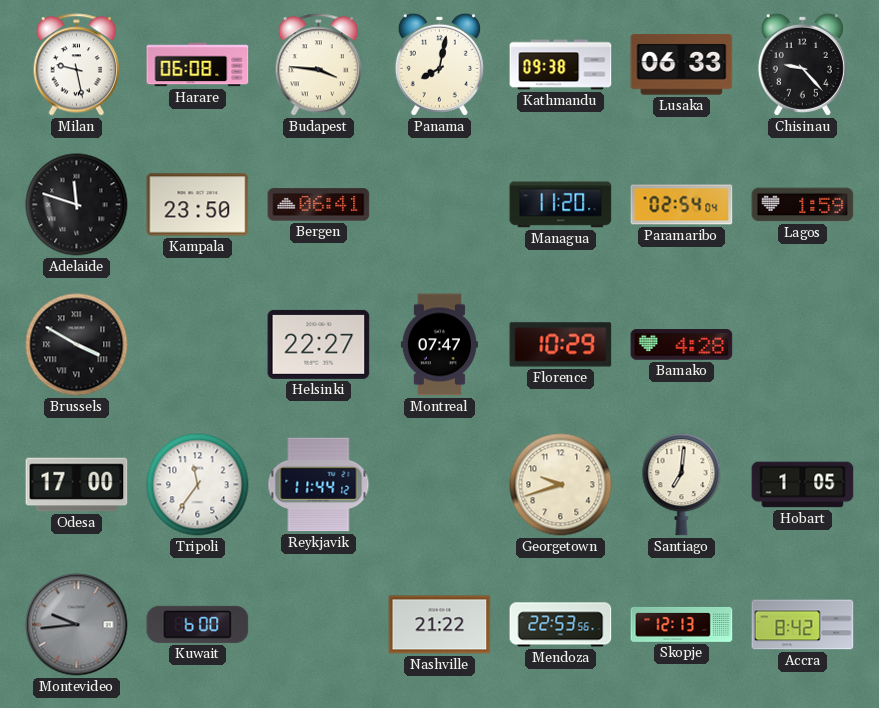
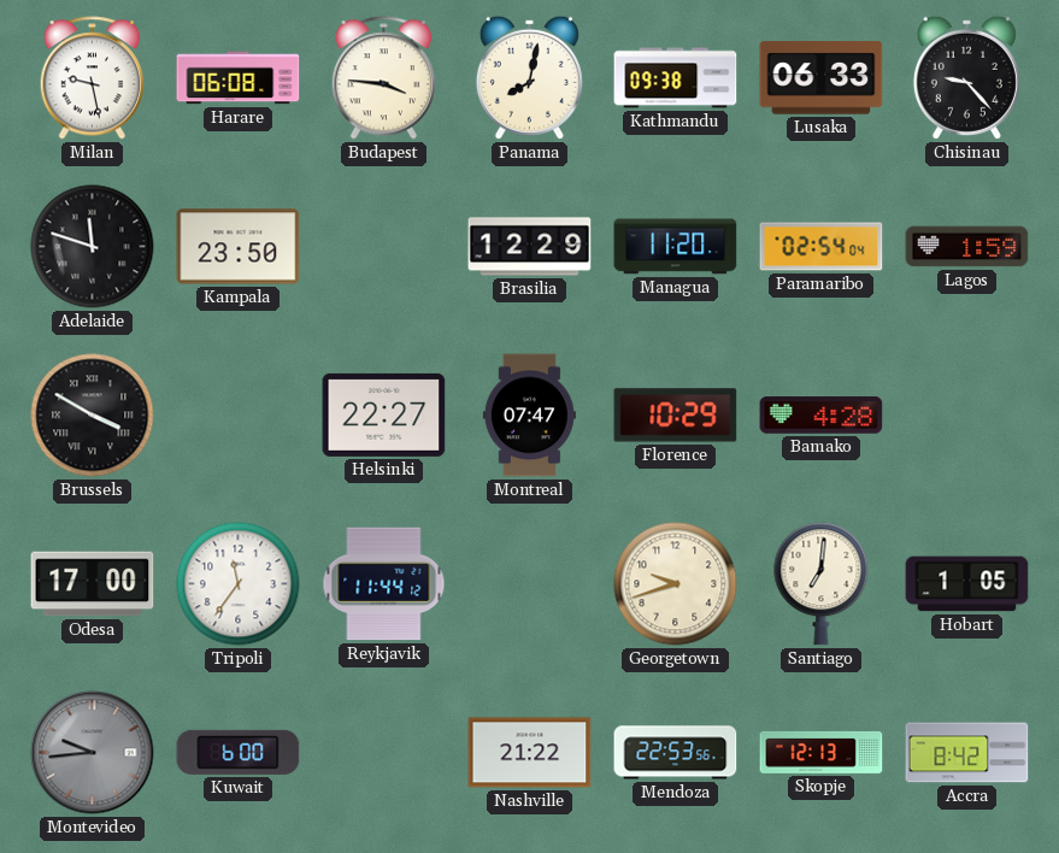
Bergen: 06:41 -> none
Brasilia: none -> 12:29
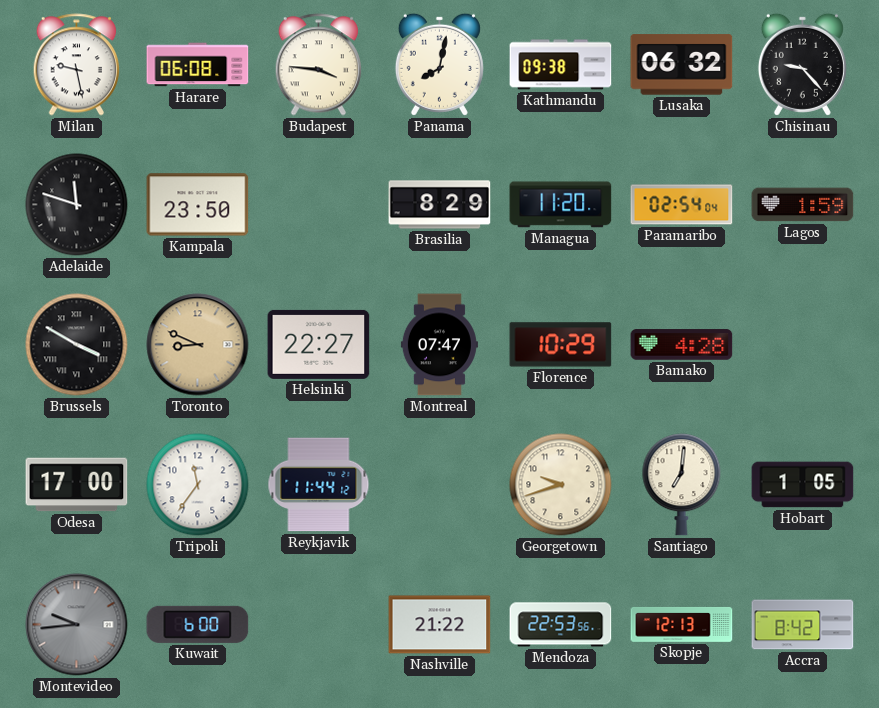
Lusaka: 06:33 -> 06:32
Brasilia: 12:29 -> 8:29
Toronto: none -> 8:49
